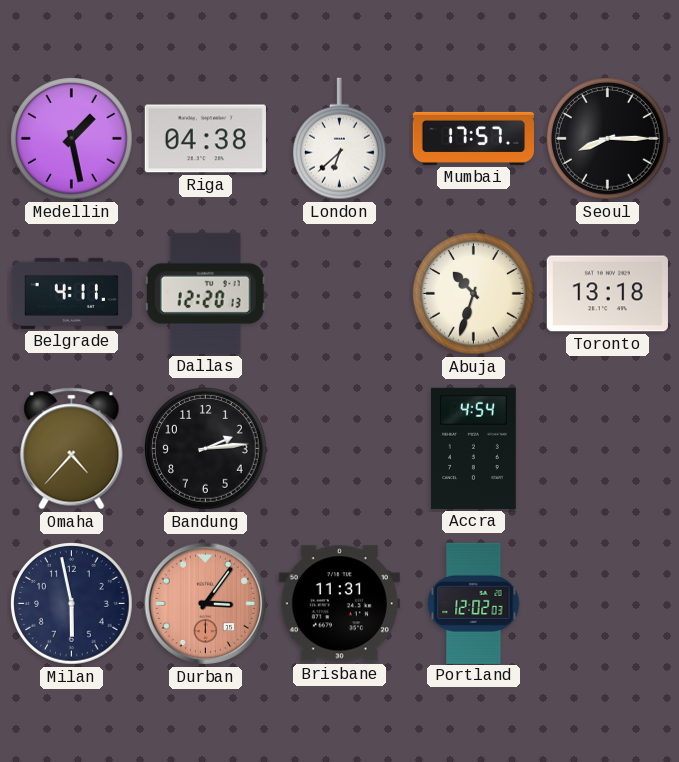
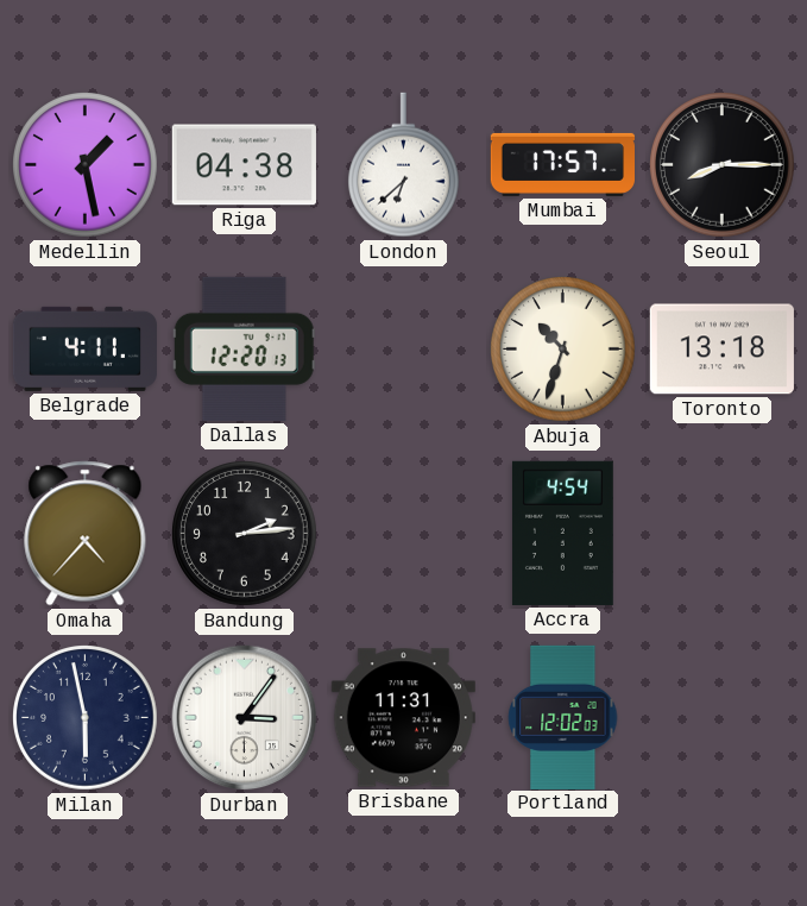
Durban dial: salmon -> white
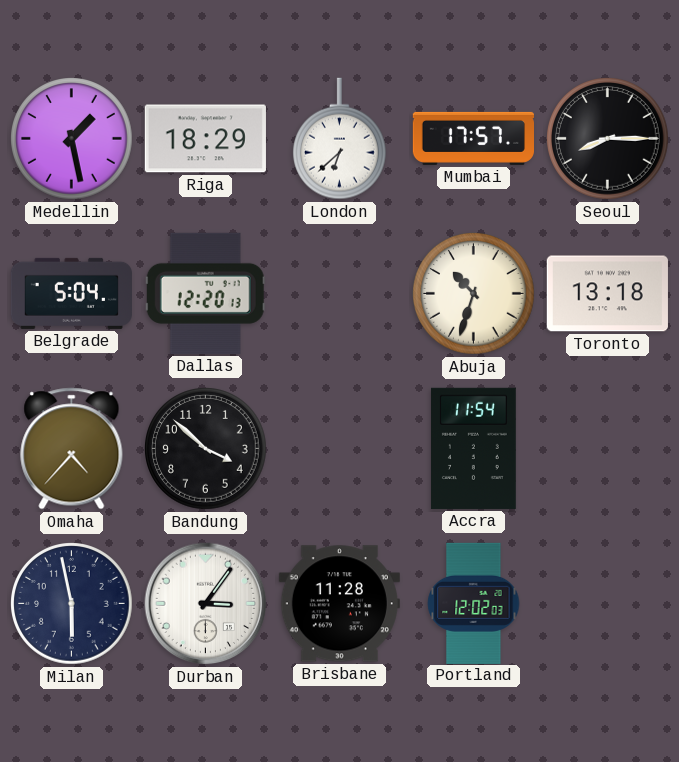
Riga: 04:38 -> 18:29
Belgrade: 4:11 -> 5:04
Bandung: 2:14 -> 3:52
Accra: 4:54 -> 11:54
Brisbane: 11:31 -> 11:28
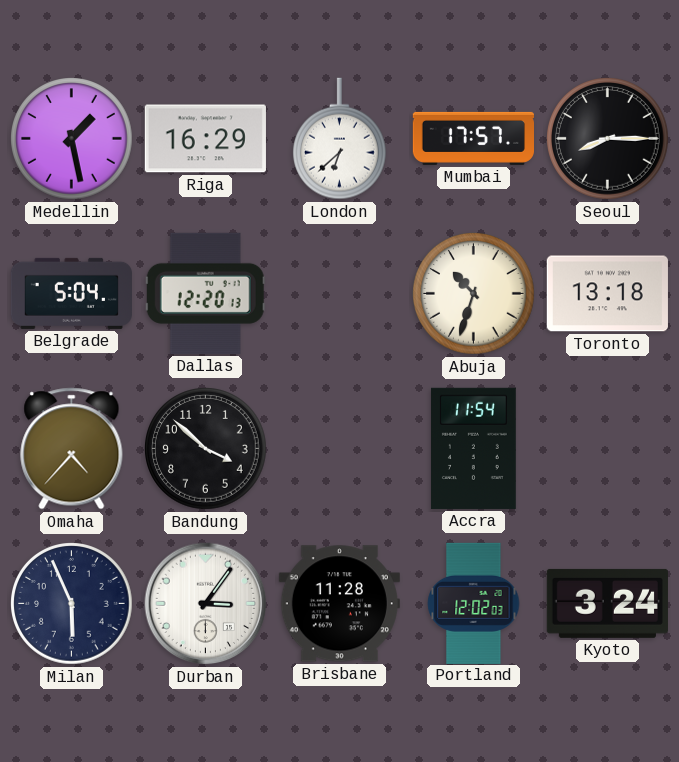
Riga: 18:29 -> 16:29
Milan: 5:58 -> 5:56
Kyoto: none -> 3:24
